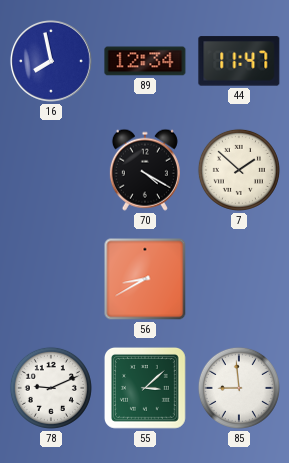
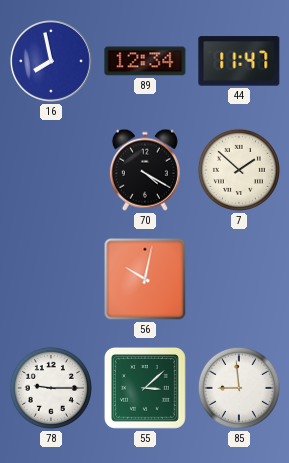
56: 8:40 -> 10:02
78: 9:11 -> 9:15
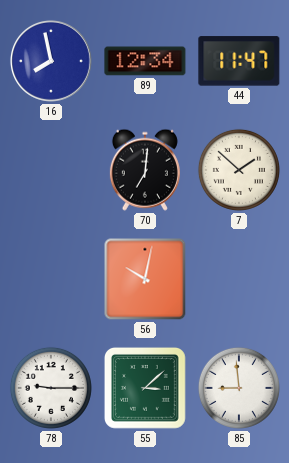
70: 4:20 -> 7:01
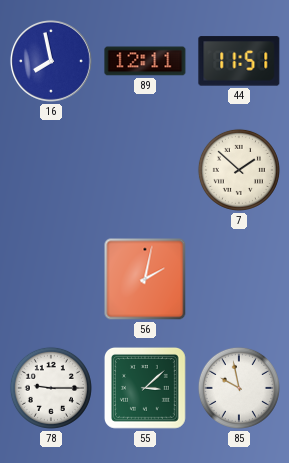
89: 12:34 -> 12:11
44: 11:47 -> 11:51
70: 7:01 -> none
56: 10:02 -> 2:02
85: 8:59 -> 9:58
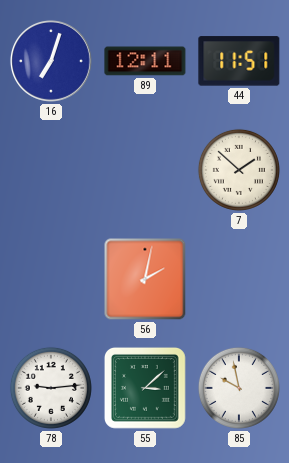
16: 7:58 -> 7:03
78: 9:15 -> 9:14
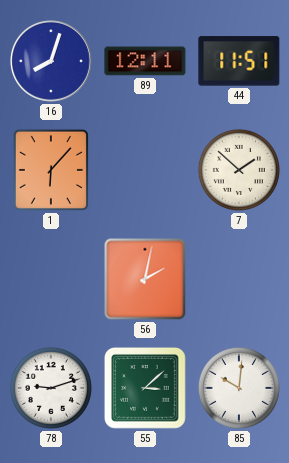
16: 7:03 -> 8:03
1: none -> 6:07
78: 9:14 -> 9:12
85: 9:58 -> 10:01
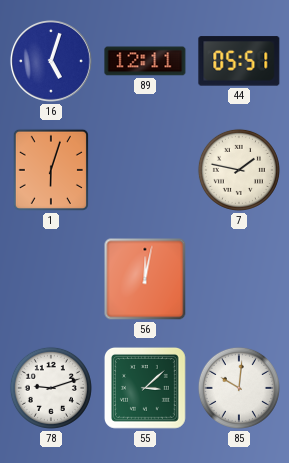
16: 8:03 -> 5:03
44: 11:51 -> 05:51
1: 6:07 -> 6:03
7: 1:52 -> 1:47
56: 2:02 -> 12:02
